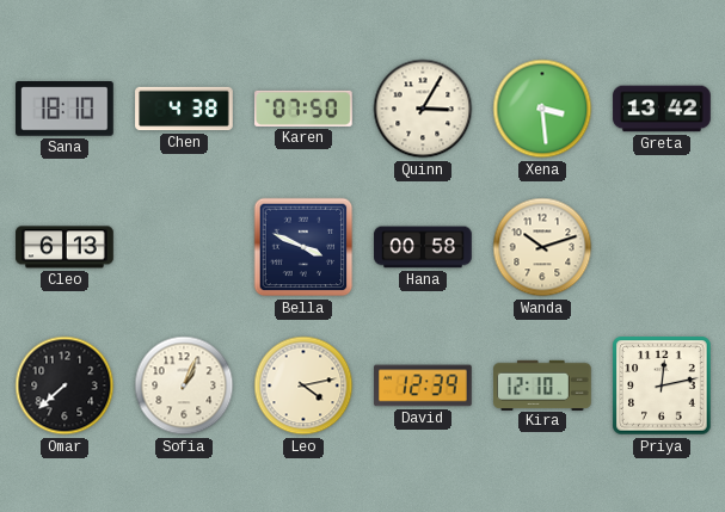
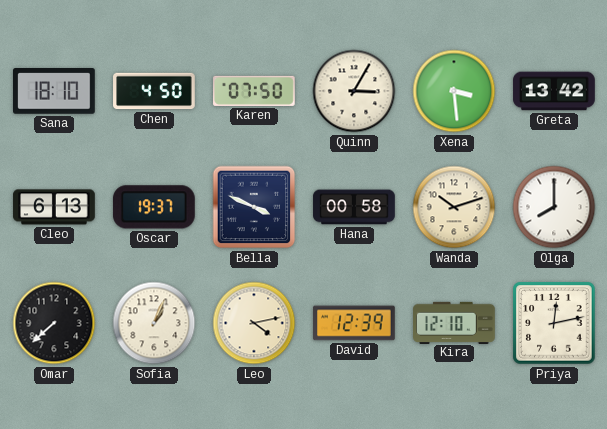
Chen: 4:38 -> 4:50
Oscar: none -> 19:37
Olga: none -> 8:00
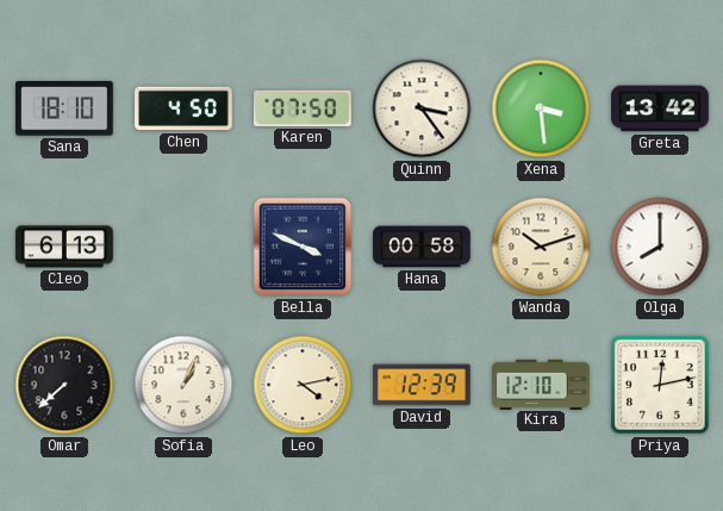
Quinn: 3:05 -> 3:24
Oscar: 19:37 -> none
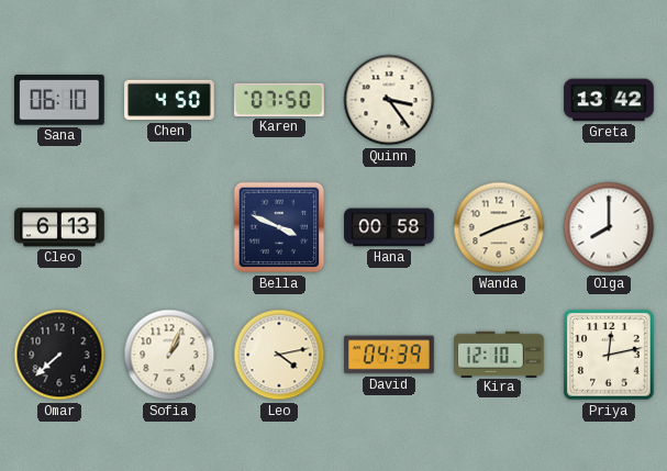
Sana: 18:10 -> 06:10
Xena: 3:29 -> none
Wanda: 10:12 -> 8:12
David: 12:39 -> 04:39
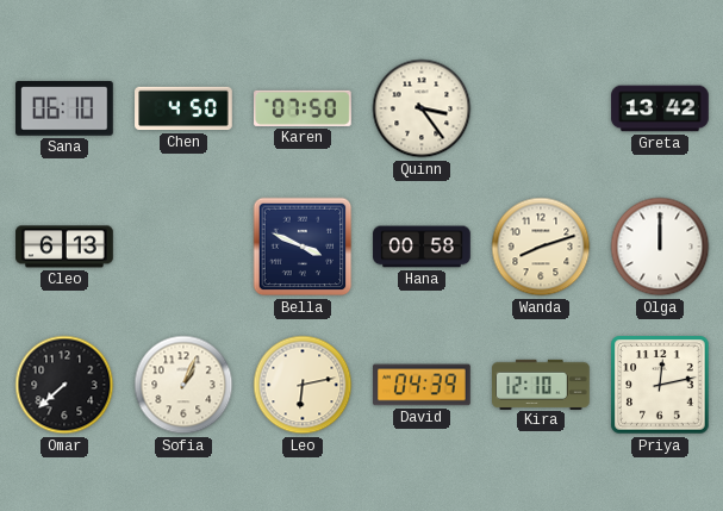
Olga: 8:00 -> 12:00
Leo: 4:13 -> 6:13
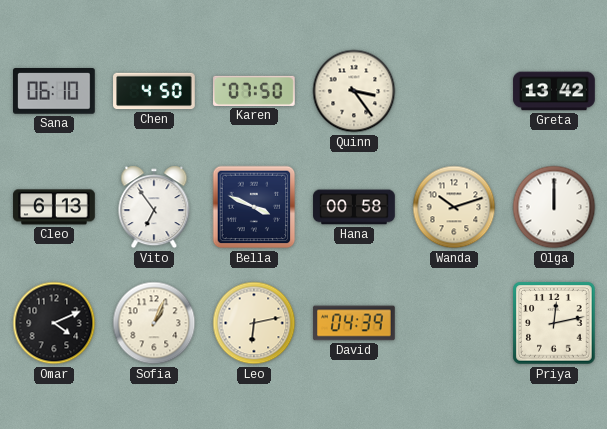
Vito: none -> 6:54
Wanda: 8:12 -> 10:12
Omar: 7:38 -> 4:11
Kira: 12:10 -> none
